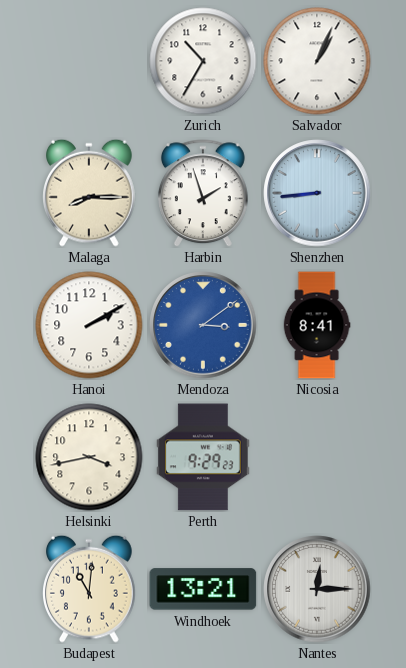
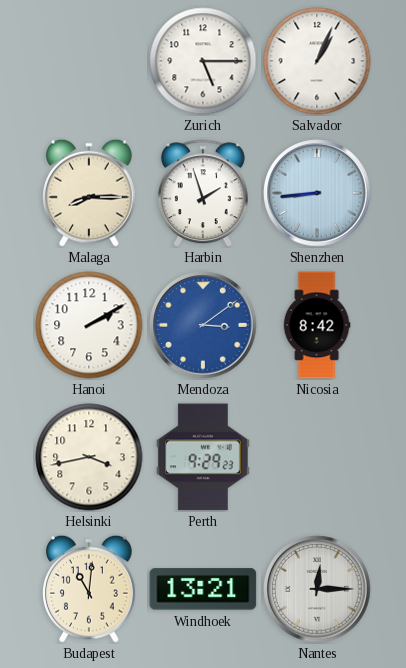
Zurich: 10:35 -> 5:15
Nicosia: 8:41 -> 8:42
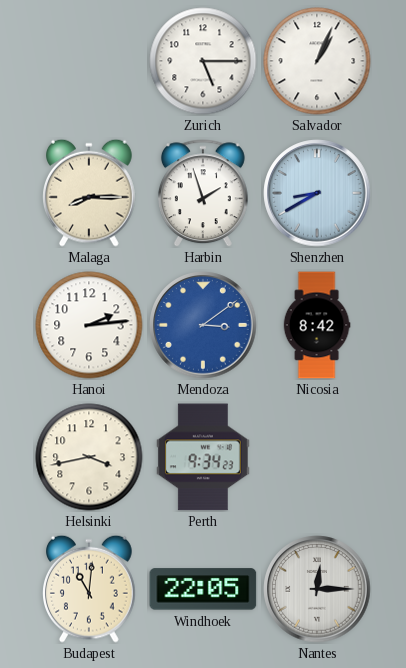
Shenzhen: 8:44 -> 8:40
Hanoi: 2:10 -> 2:14
Perth: 9:29 -> 9:34
Windhoek: 13:21 -> 22:05
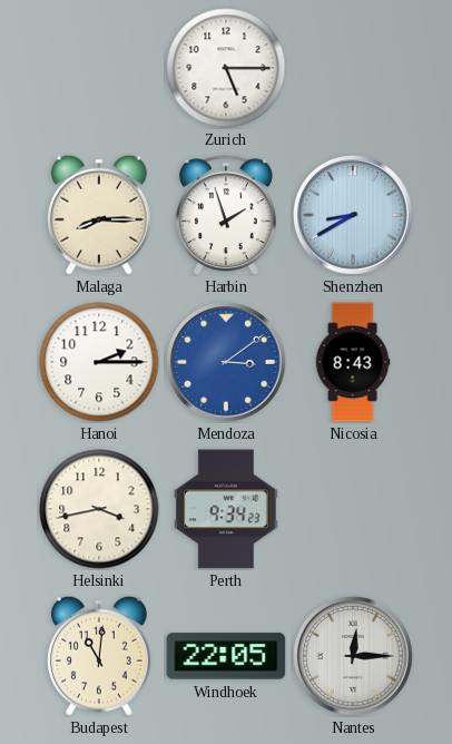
Salvador: 1:04 -> none
Hanoi: 2:14 -> 2:15
Nicosia: 8:42 -> 8:43
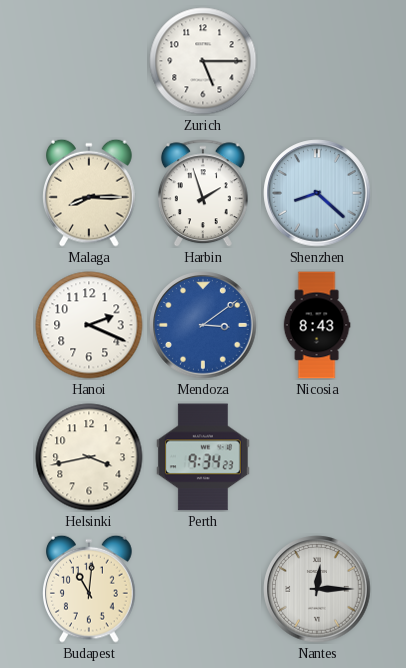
Shenzhen: 8:40 -> 8:22
Hanoi: 2:15 -> 2:19
Windhoek: 22:05 -> none
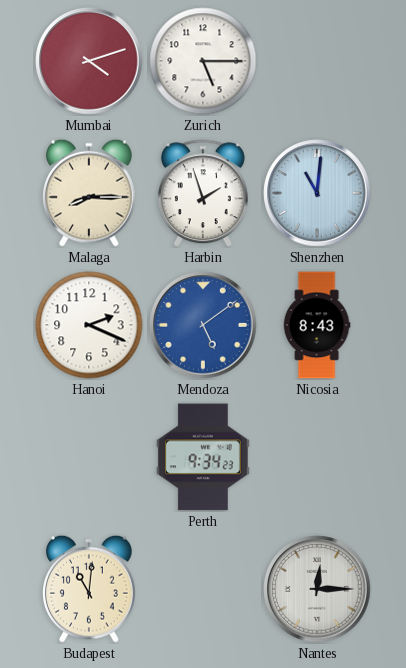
Mumbai: none -> 4:12
Shenzhen: 8:22 -> 11:01
Mendoza: 3:09 -> 5:09
Helsinki: 3:43 -> none
